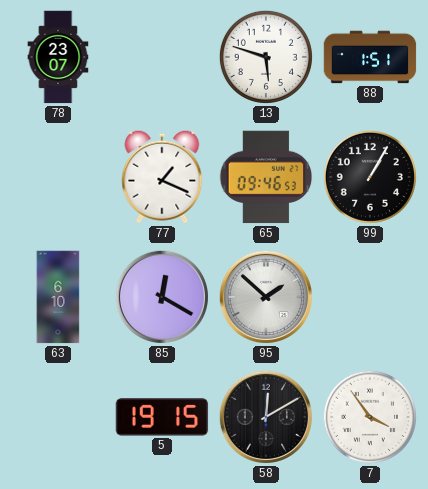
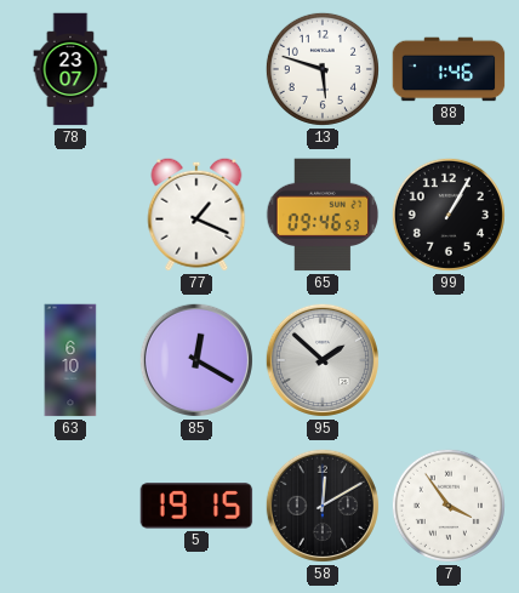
88: 1:51 -> 1:46
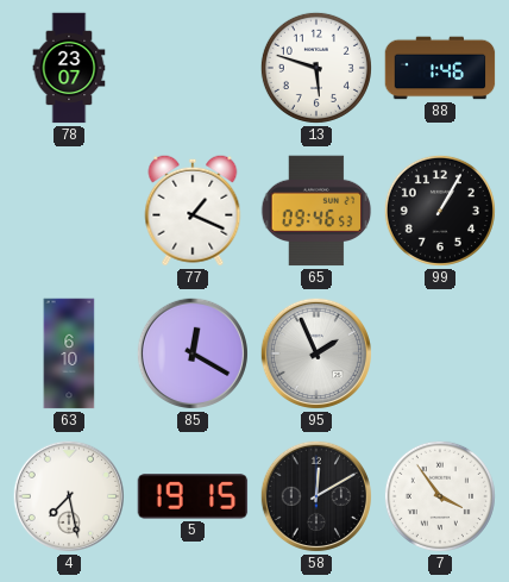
95: 1:52 -> 1:56
4: none -> 7:28
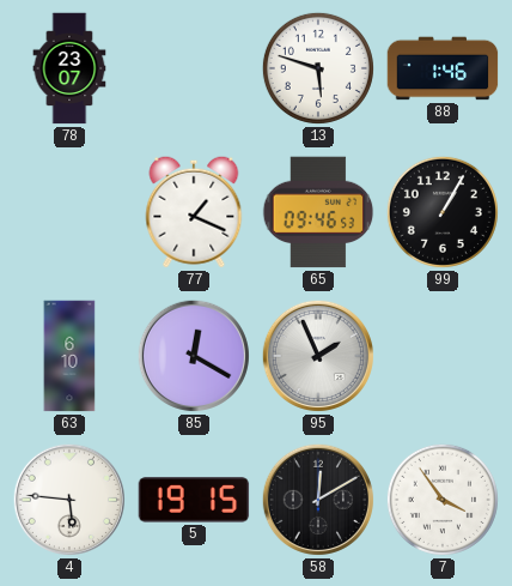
4: 7:28 -> 5:46
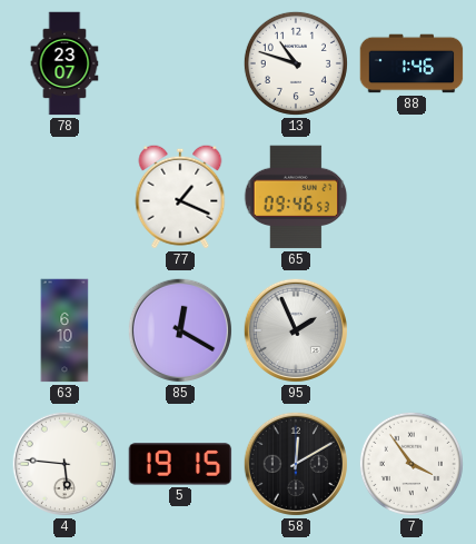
13: 5:48 -> 10:48
99: 1:05 -> none
